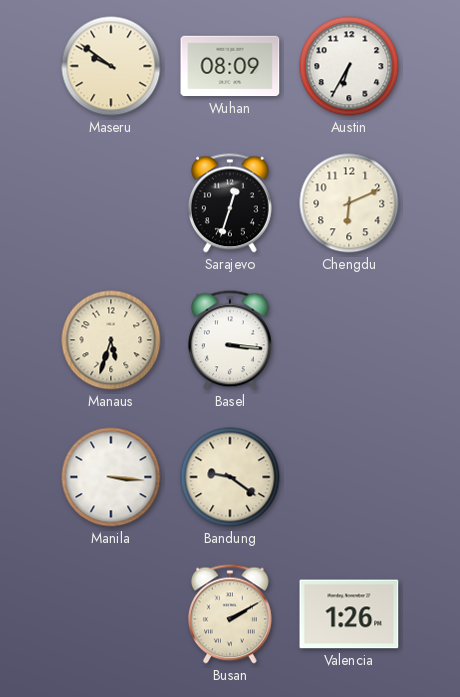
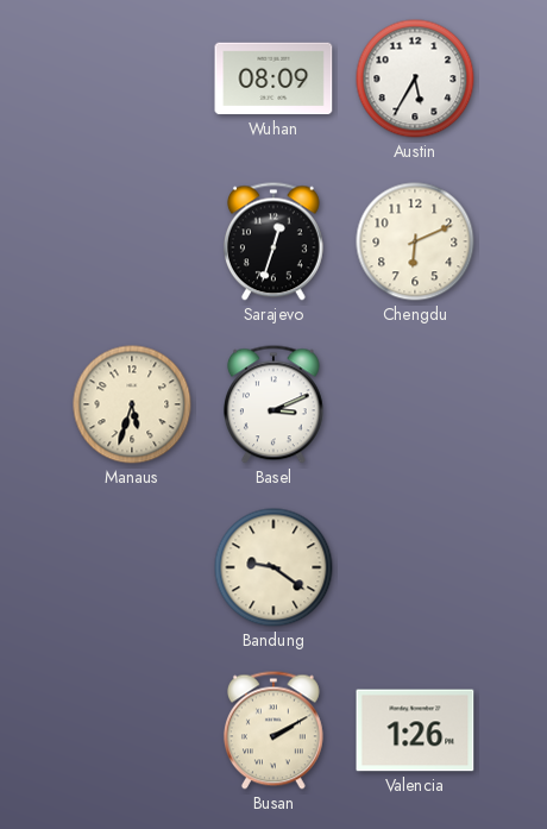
Maseru: 9:51 -> none
Austin: 6:35 -> 5:35
Basel: 3:16 -> 3:11
Manila: 3:16 -> none
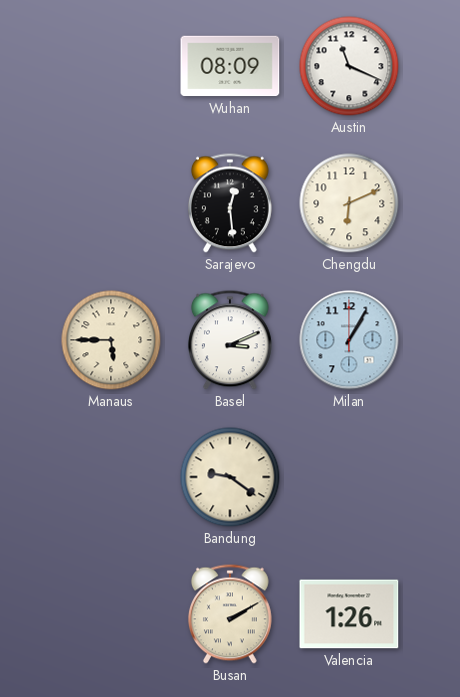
Austin: 5:35 -> 11:19
Sarajevo: 12:33 -> 12:29
Manaus: 5:33 -> 5:45
Milan: none -> 1:05
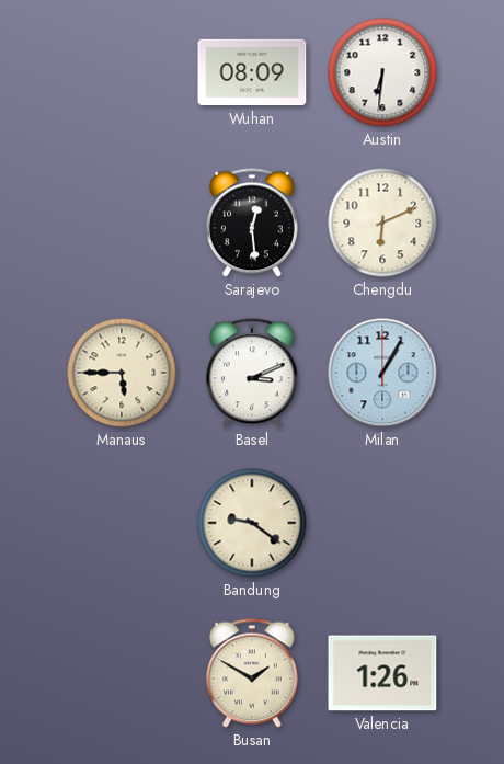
Austin: 11:19 -> 6:31
Busan: 2:10 -> 1:50
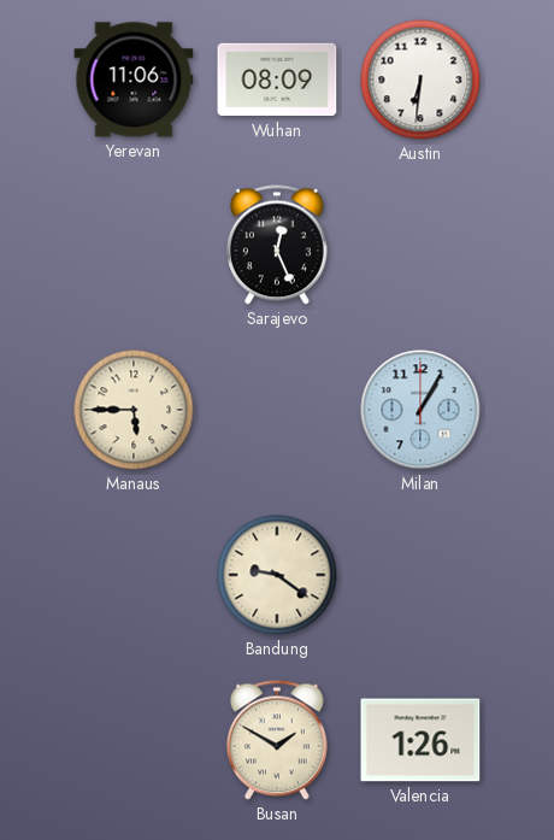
Yerevan: none -> 11:06
Sarajevo: 12:29 -> 12:26
Chengdu: 6:11 -> none
Basel: 3:11 -> none
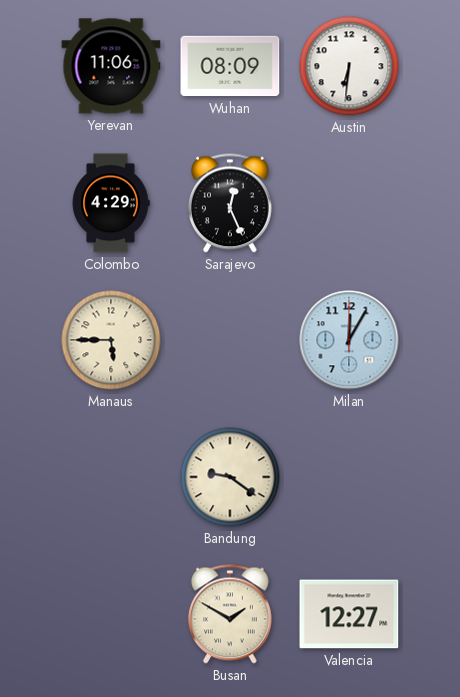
Colombo: none -> 4:29
Milan: 1:05 -> 12:05
Valencia: 1:26 -> 12:27
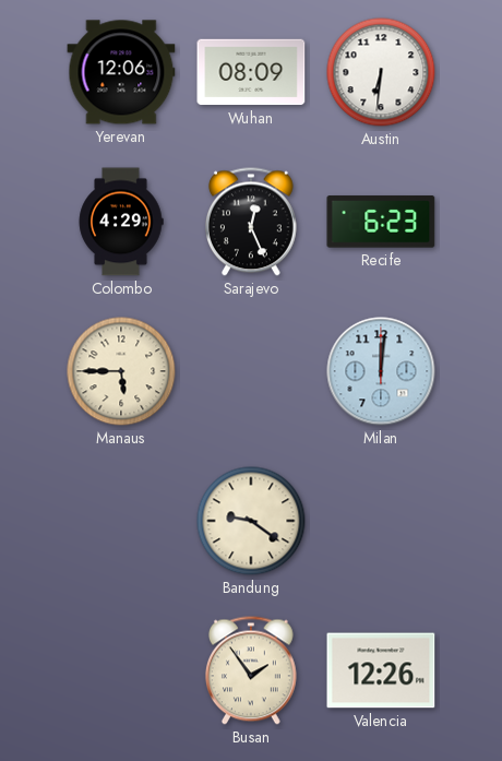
Yerevan: 11:06 -> 12:06
Recife: none -> 6:23
Milan: 12:05 -> 12:01
Busan: 1:50 -> 1:54
Valencia: 12:27 -> 12:26
